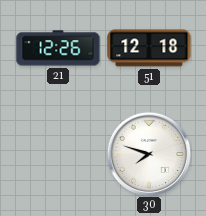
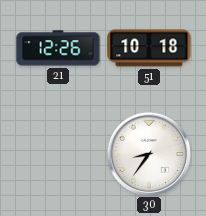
51: 12:18 -> 10:18
30: 7:48 -> 8:36
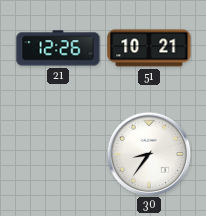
51: 10:18 -> 10:21
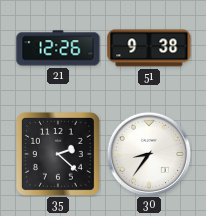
51: 10:21 -> 9:38
35: none -> 2:22
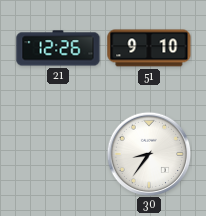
51: 9:38 -> 9:10
35: 2:22 -> none
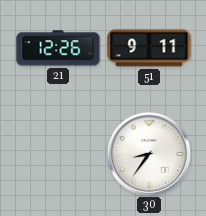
51: 9:10 -> 9:11
